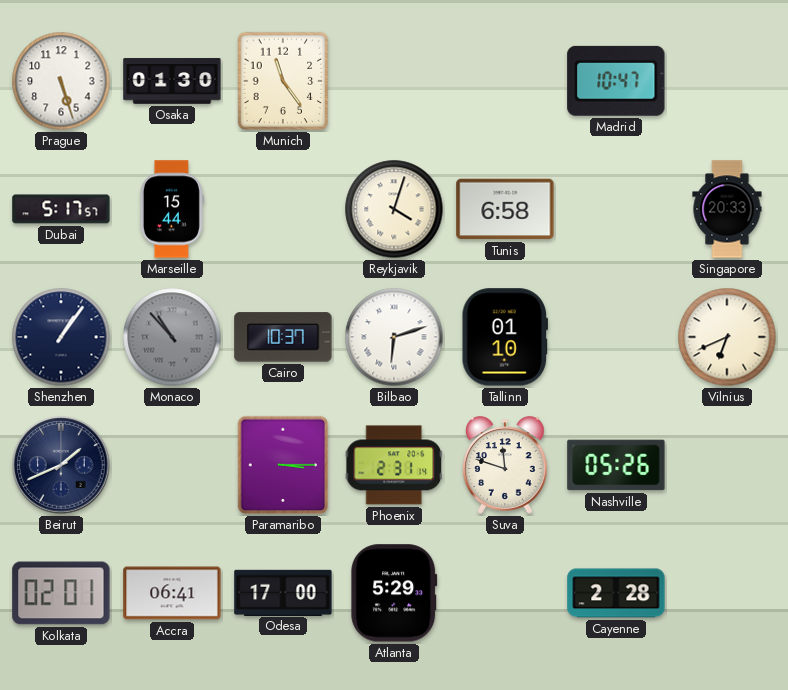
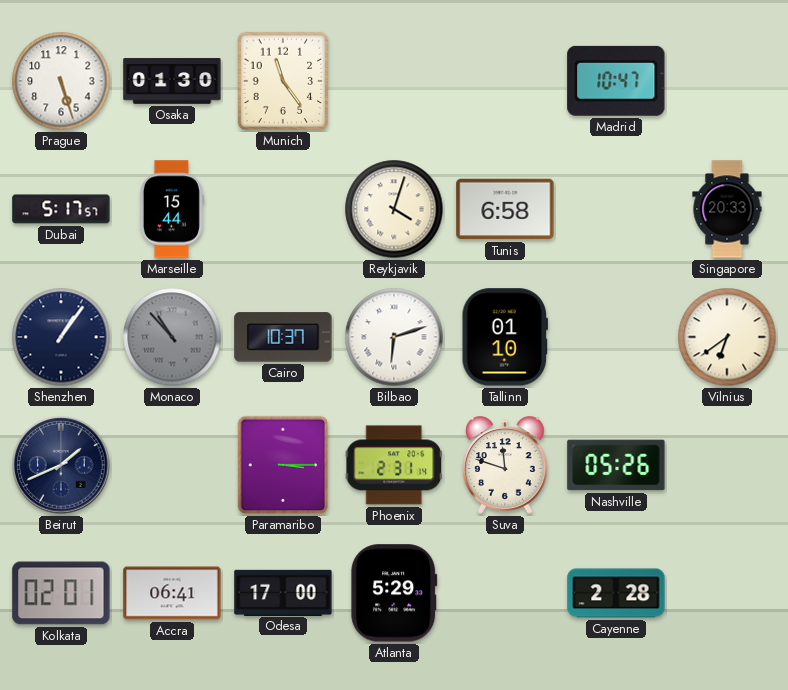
Vilnius: 6:41 -> 6:39
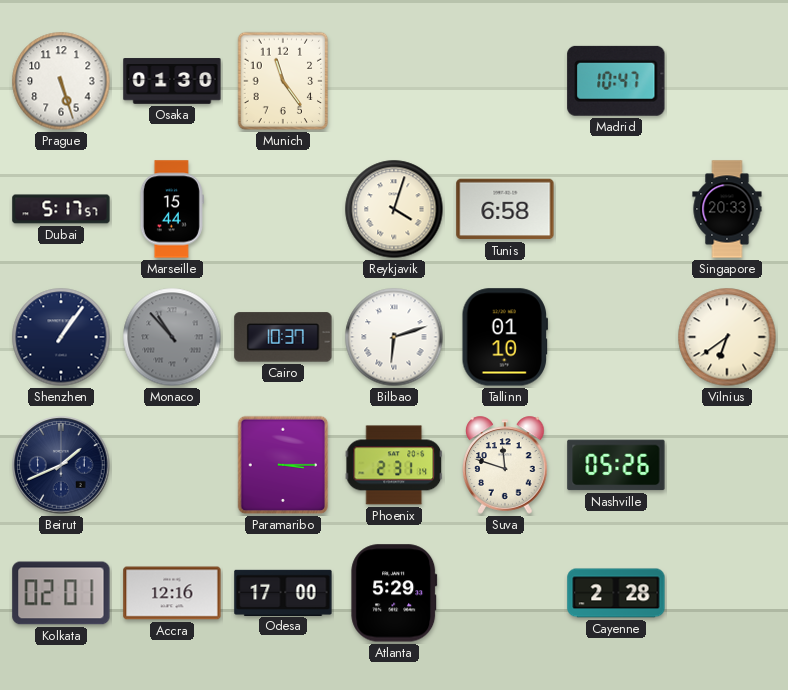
Accra: 06:41 -> 12:16
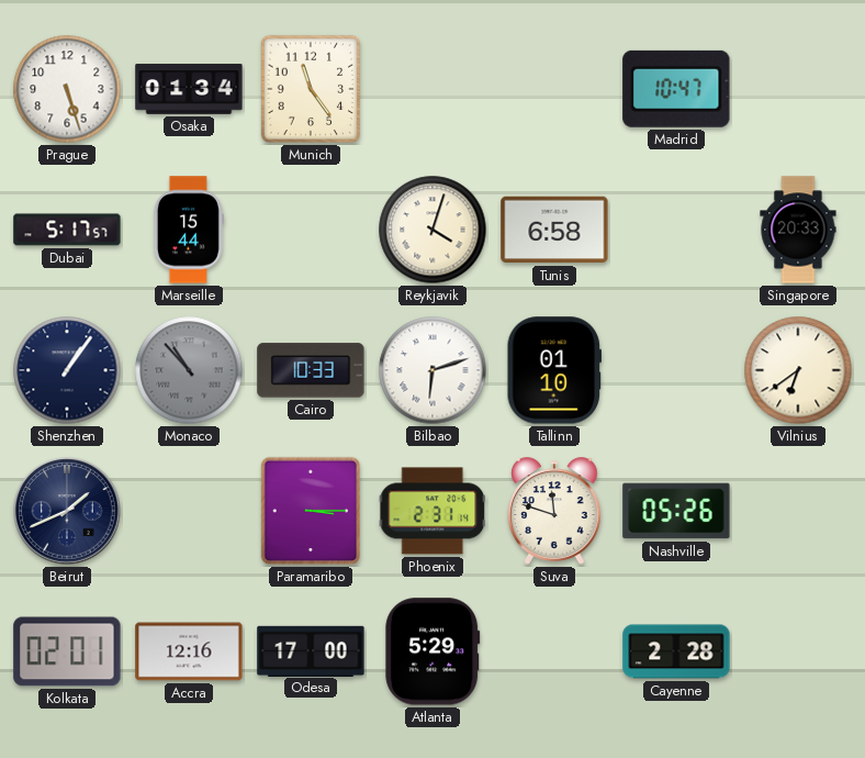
Osaka: 01:30 -> 01:34
Cairo: 10:37 -> 10:33
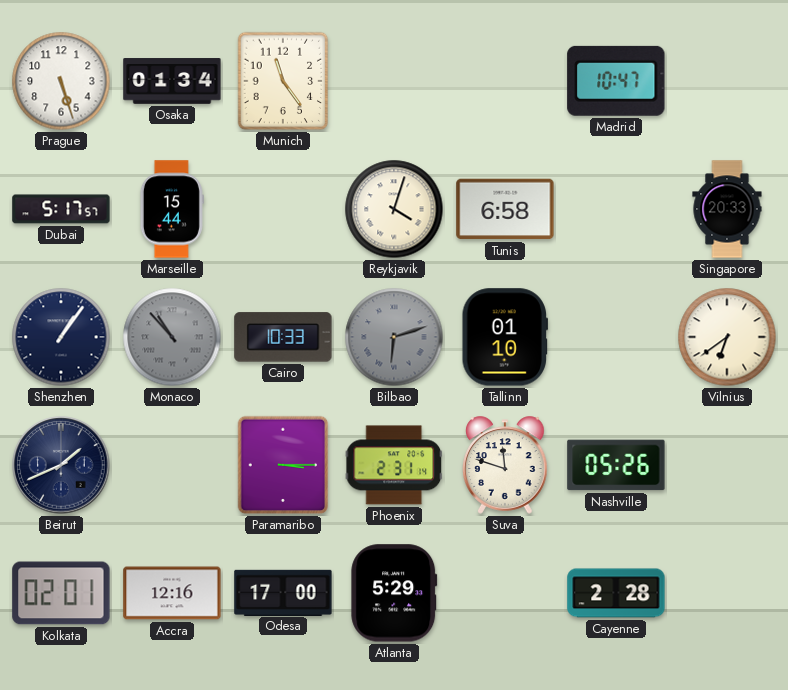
Bilbao dial: white -> grey
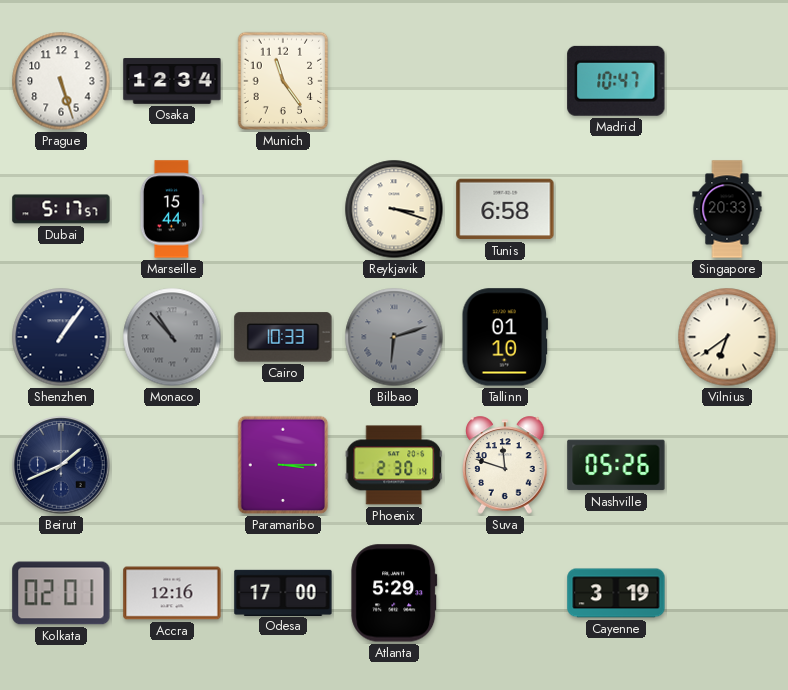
Osaka: 01:34 -> 12:34
Reykjavik: 4:03 -> 3:18
Phoenix: 2:31 -> 2:30
Cayenne: 2:28 -> 3:19
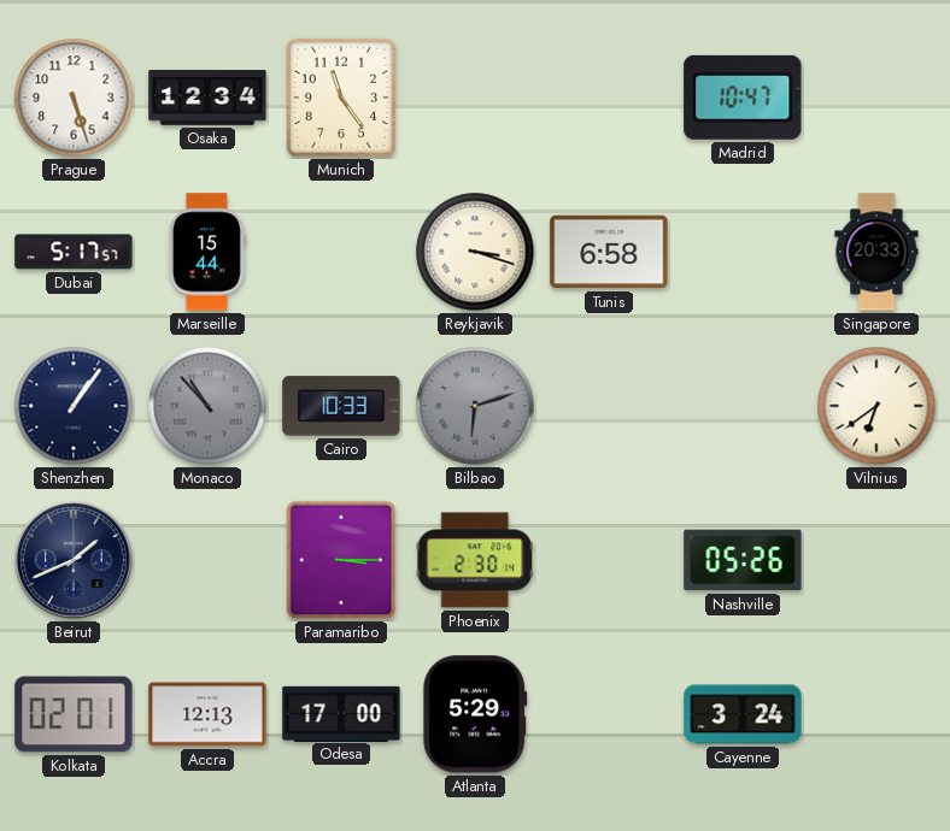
Tallinn: 01:10 -> none
Suva: 11:48 -> none
Accra: 12:16 -> 12:13
Cayenne: 3:19 -> 3:24
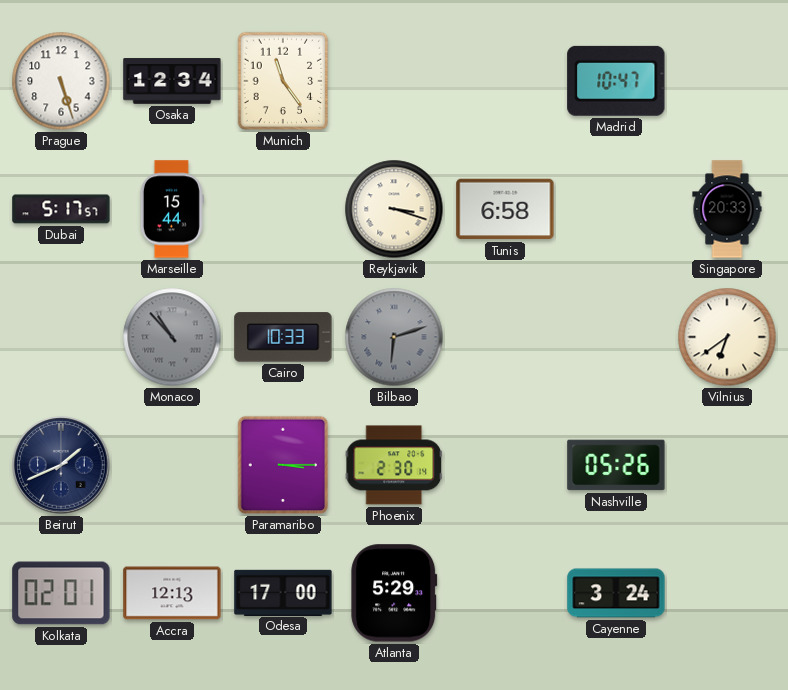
Shenzhen: 1:06 -> none
